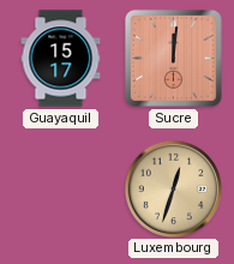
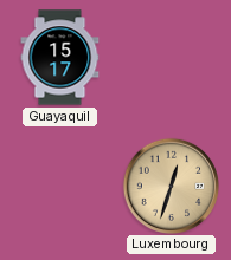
Sucre: 12:01 -> none
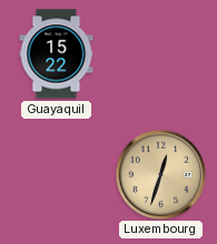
Guayaquil: 15:17 -> 15:22
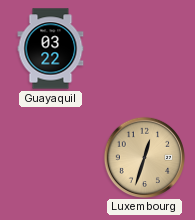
Guayaquil: 15:22 -> 03:22
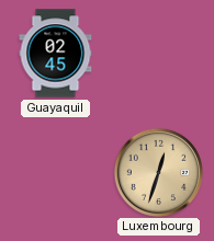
Guayaquil: 03:22 -> 02:45
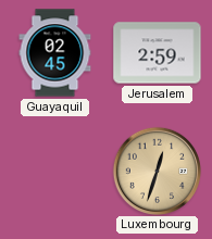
Jerusalem: none -> 2:59
